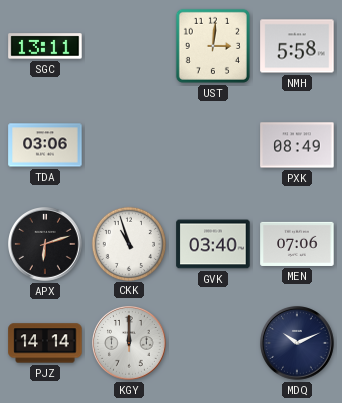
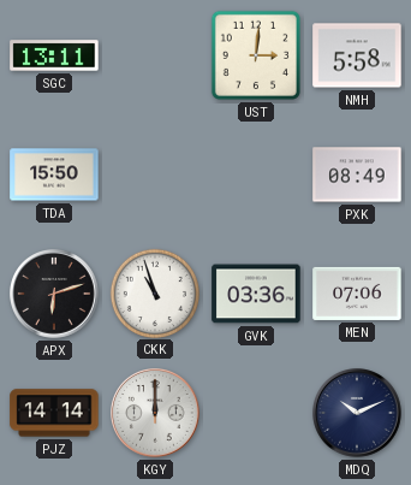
TDA: 03:06 -> 15:50
GVK: 03:40 -> 03:36
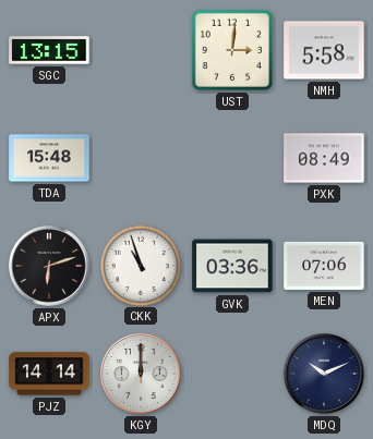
SGC: 13:11 -> 13:15
TDA: 15:50 -> 15:48
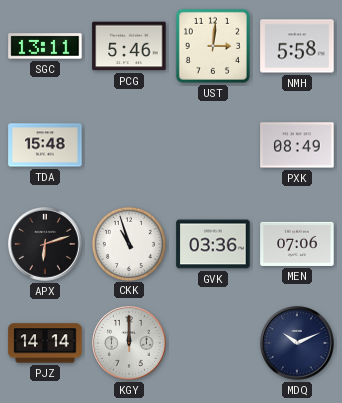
SGC: 13:15 -> 13:11
PCG: none -> 5:46
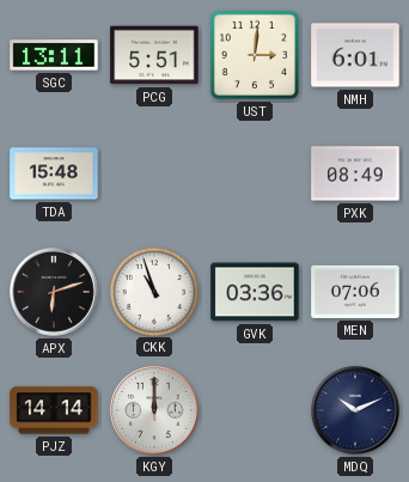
PCG: 5:46 -> 5:51
NMH: 5:58 -> 6:01
